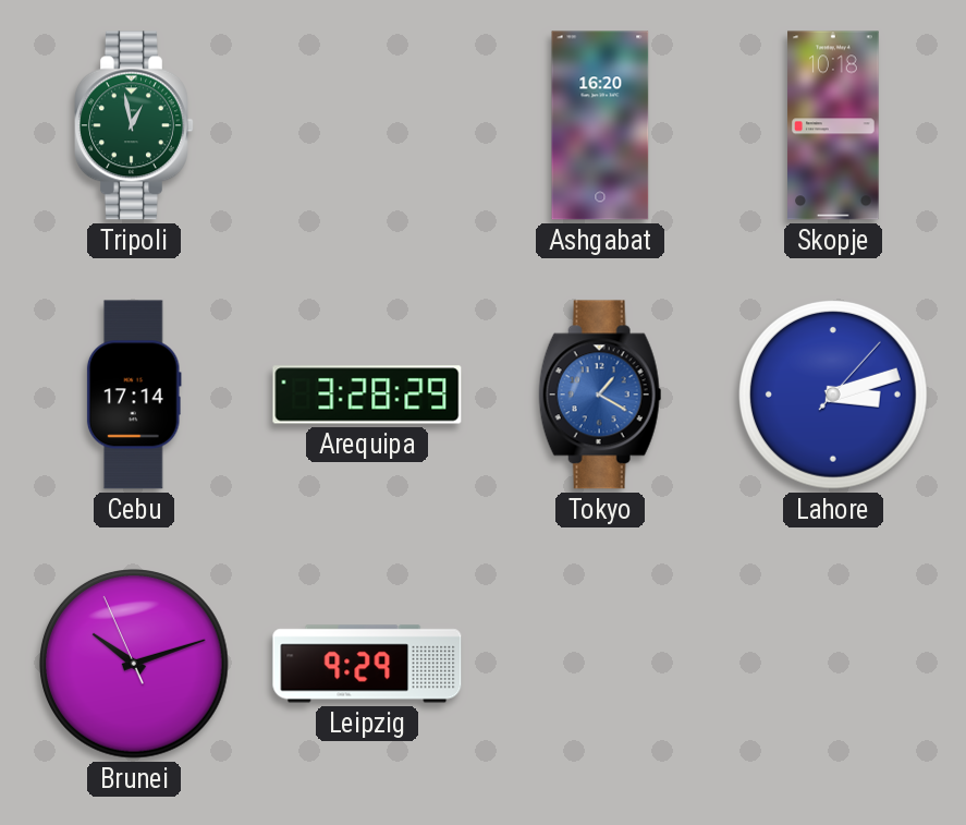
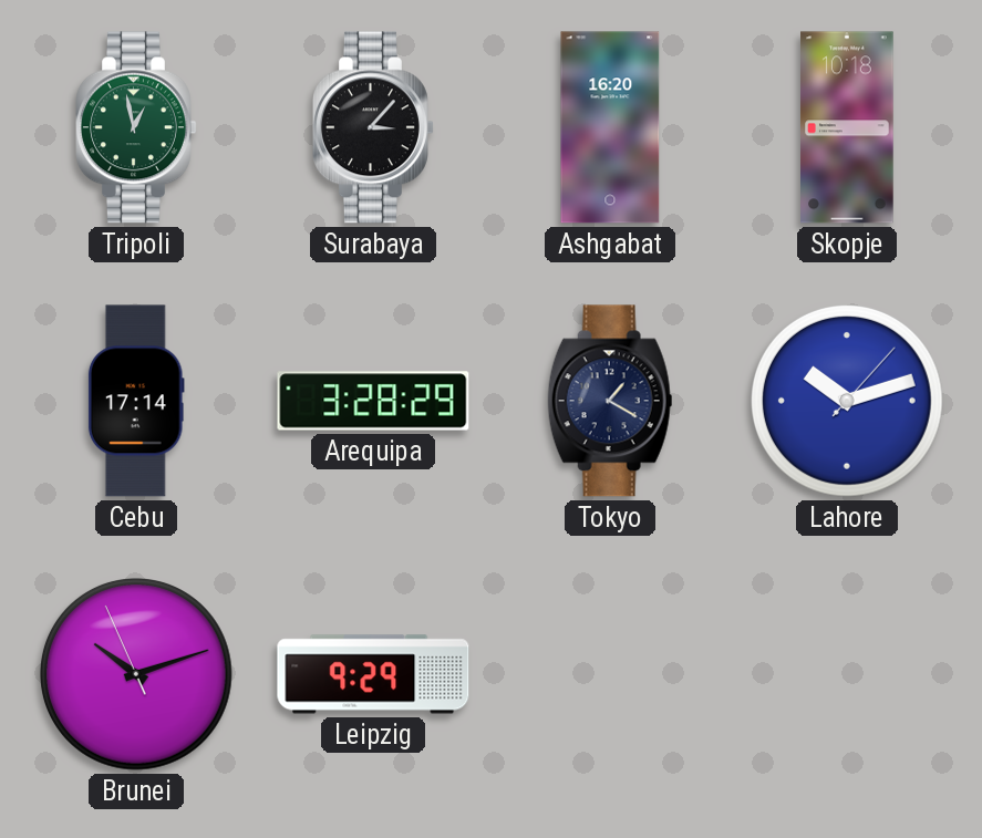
Surabaya: none -> 3:07
Tokyo dial: blue -> navy
Lahore: 3:12 -> 10:12
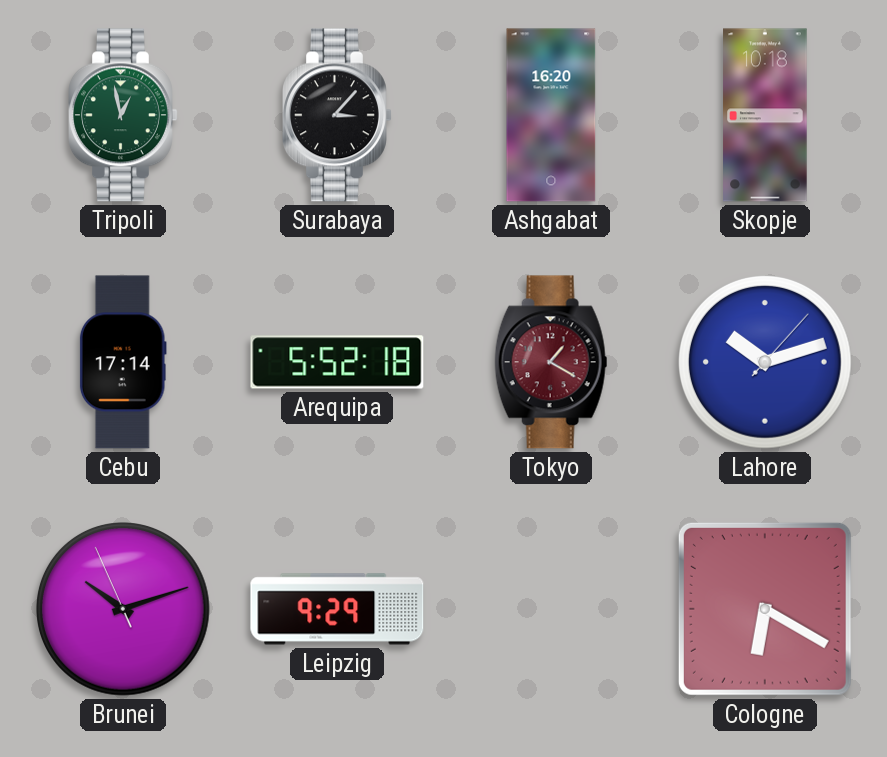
Arequipa: 3:28 -> 5:52
Tokyo dial: navy -> burgundy
Cologne: none -> 6:20
